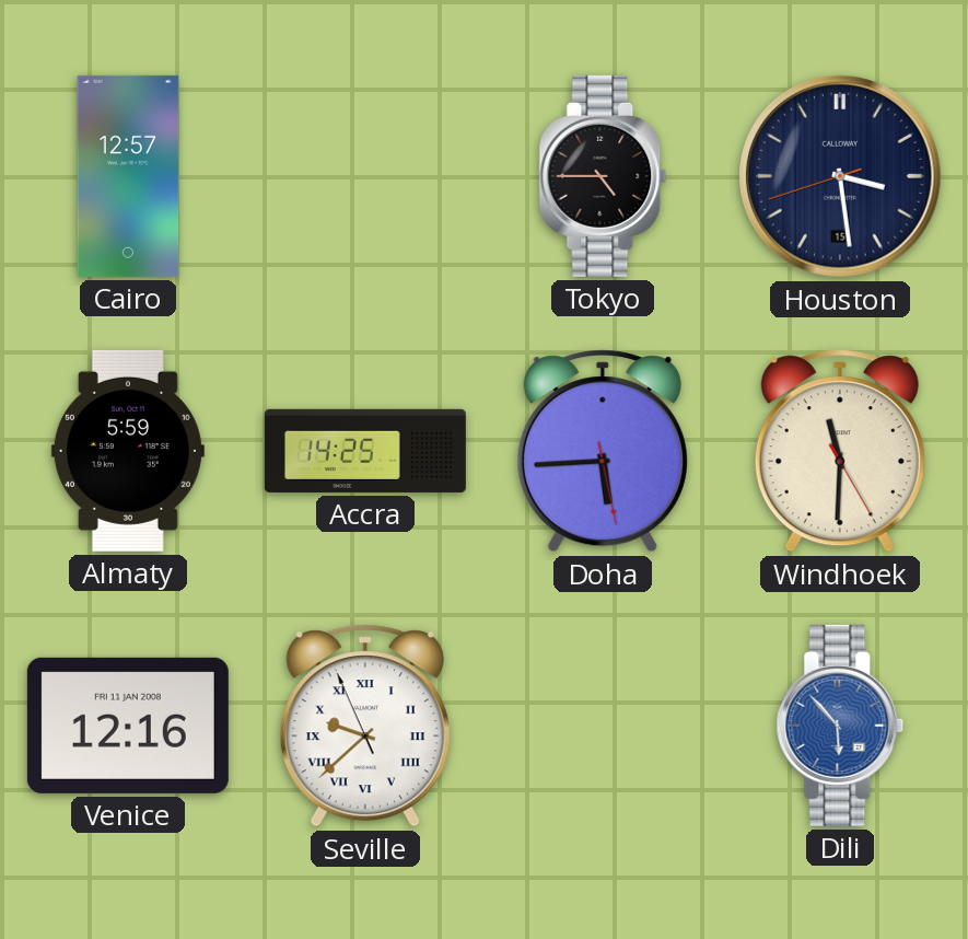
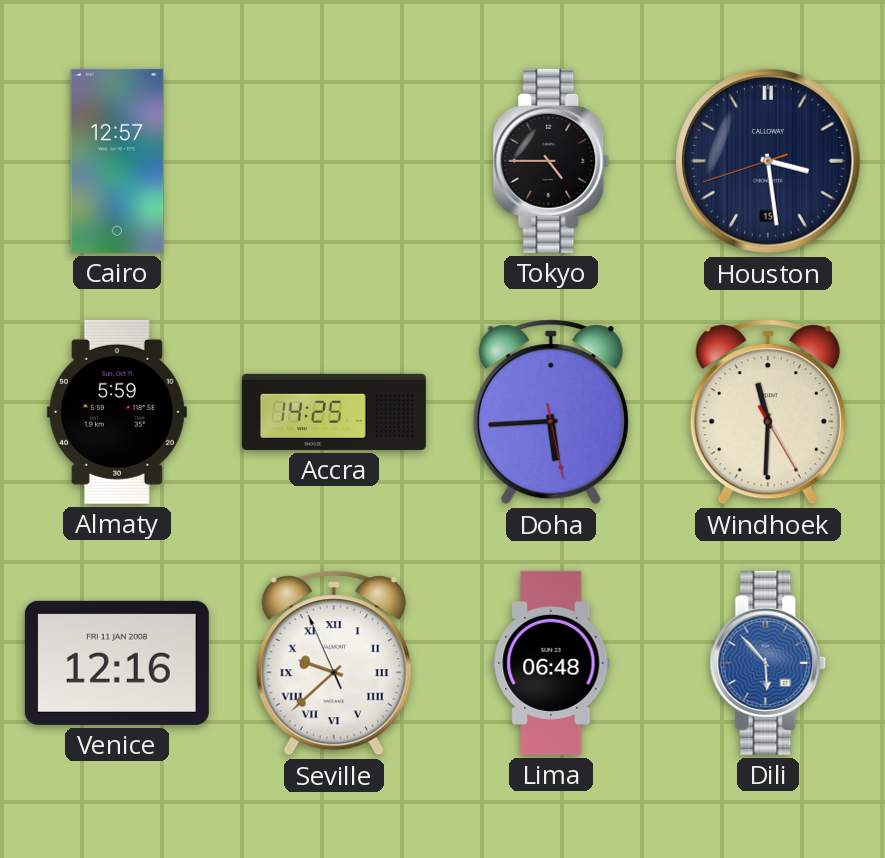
Lima: none -> 06:48
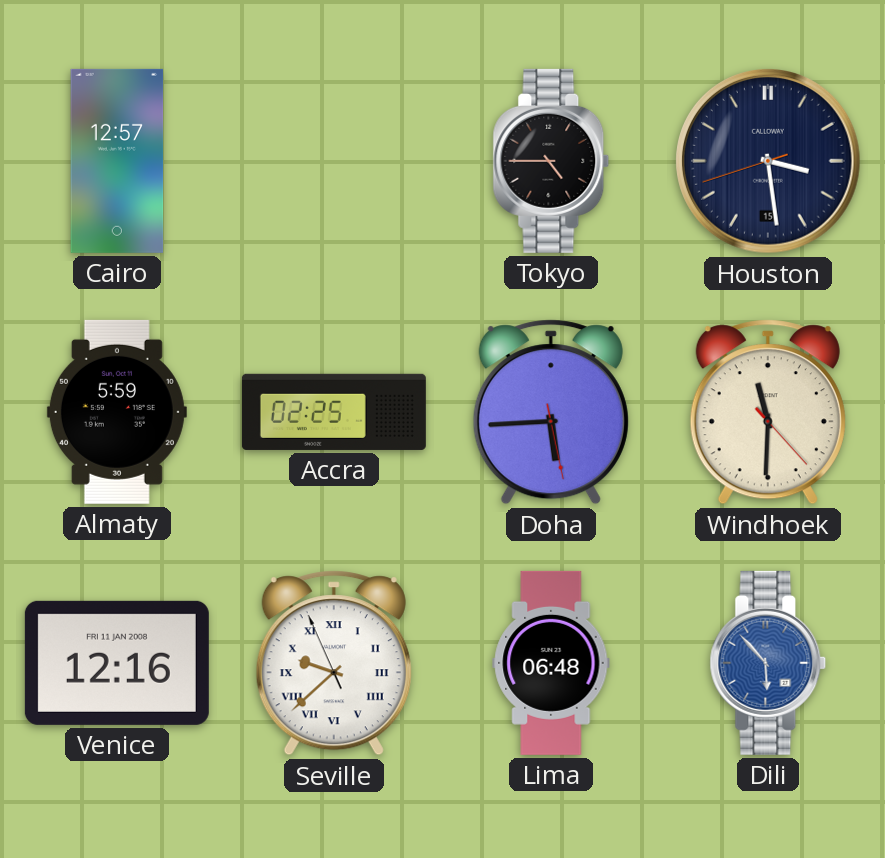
Accra: 14:25 -> 02:25
Windhoek: 11:30:25 -> 11:30:23
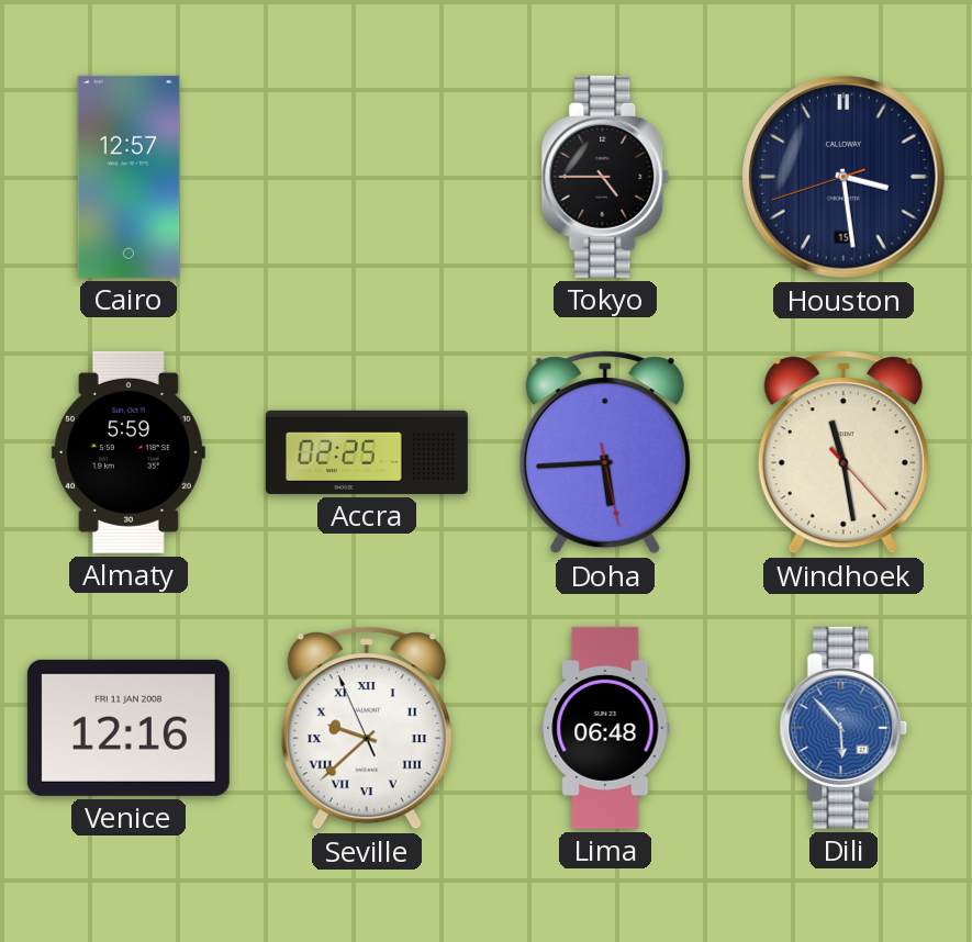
Windhoek: 11:30 -> 11:28
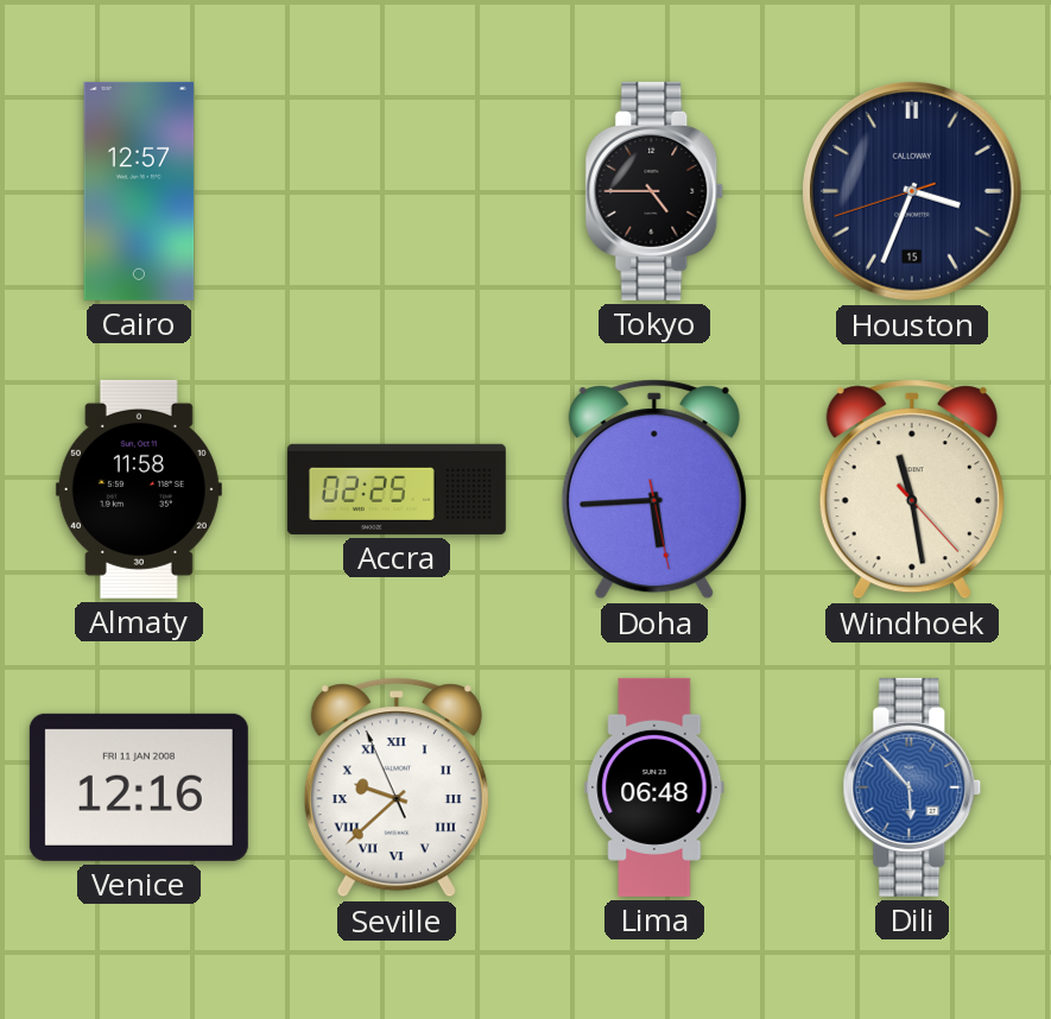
Houston: 3:28 -> 3:33
Almaty: 5:59 -> 11:58
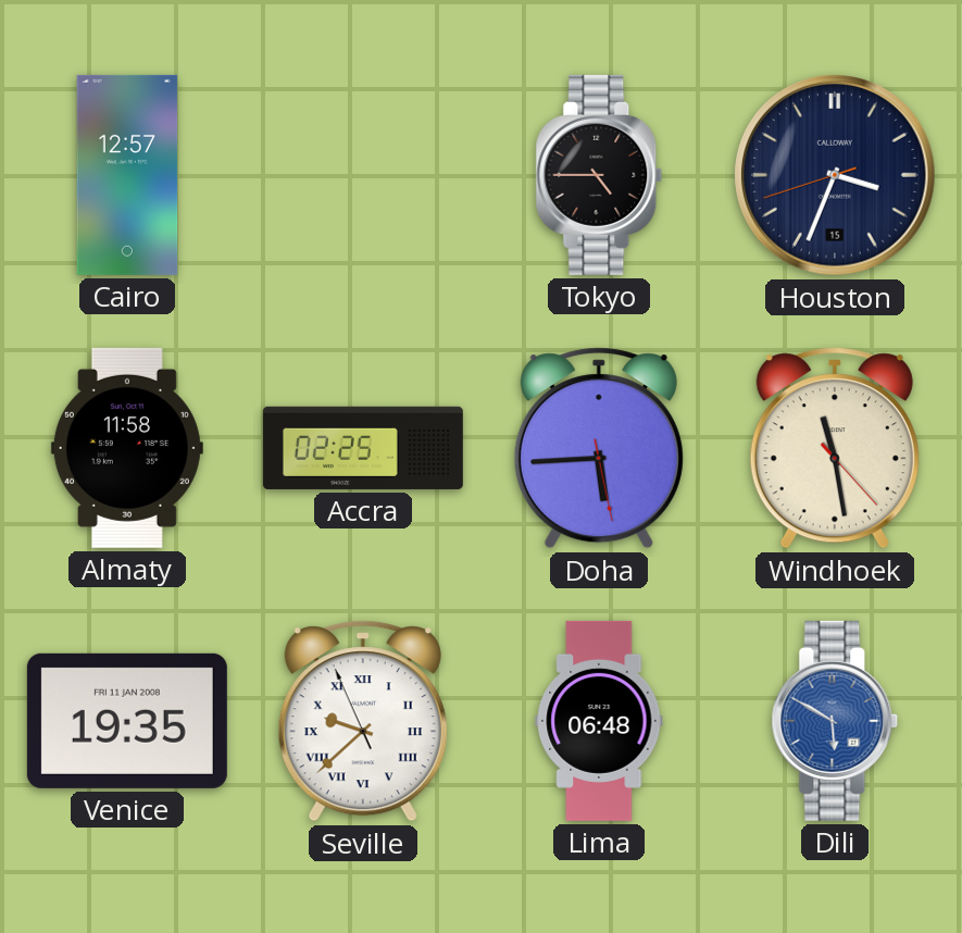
Venice: 12:16 -> 19:35
Dili: 5:53 -> 5:50
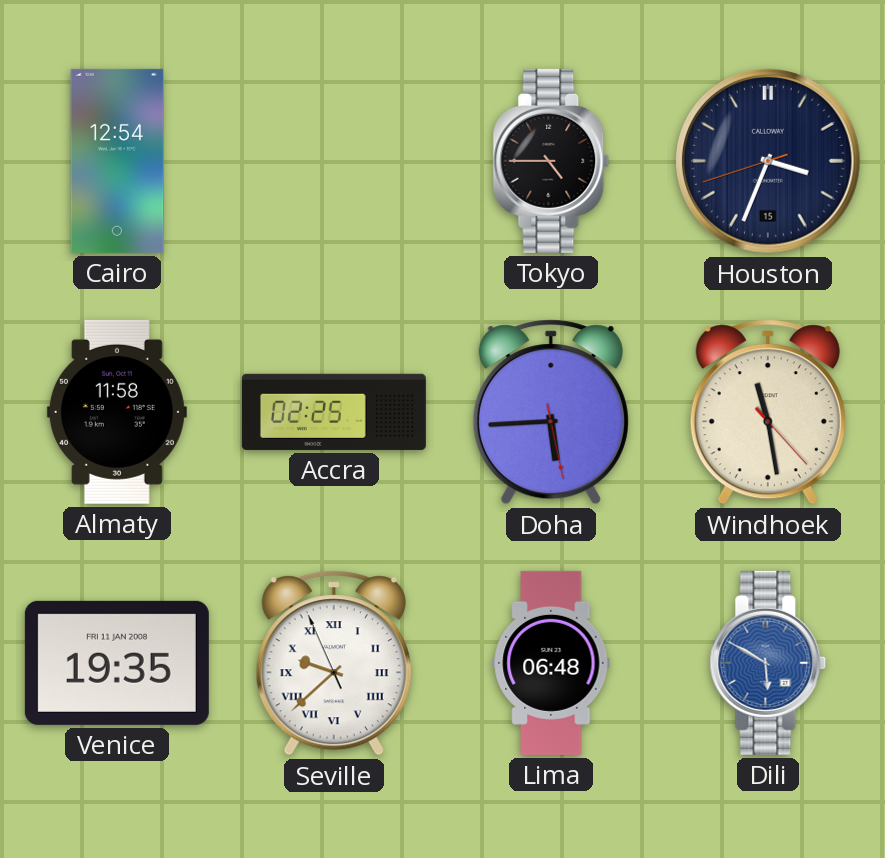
Cairo: 12:57 -> 12:54
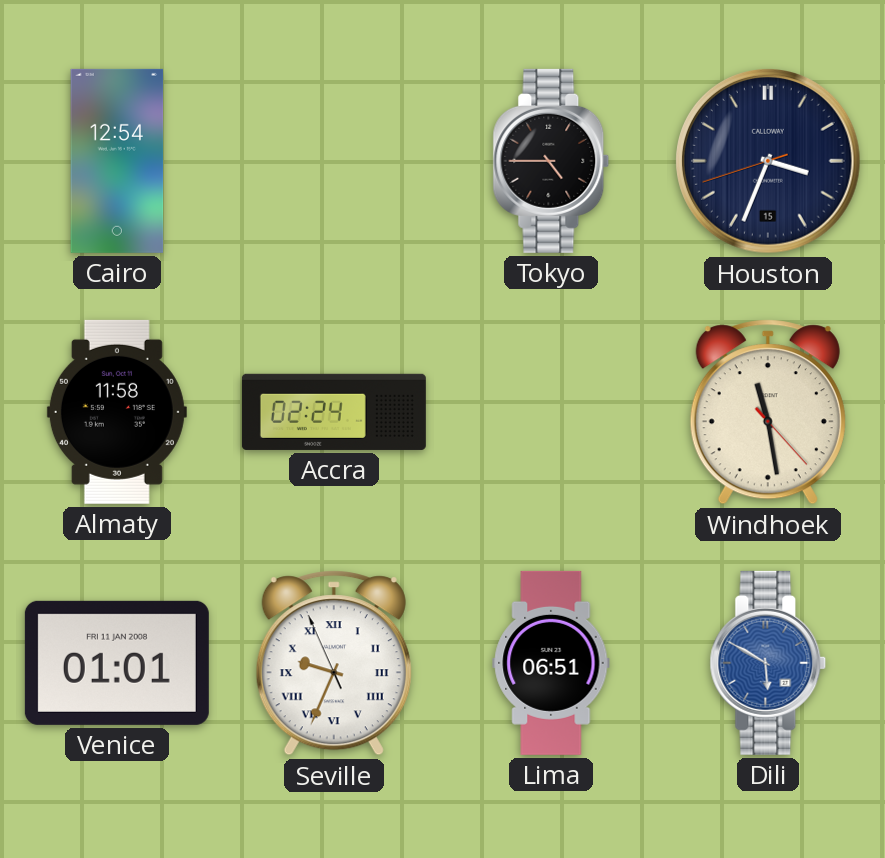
Accra: 02:25 -> 02:24
Doha: 5:44 -> none
Venice: 19:35 -> 01:01
Seville: 9:37 -> 9:33
Lima: 06:48 -> 06:51
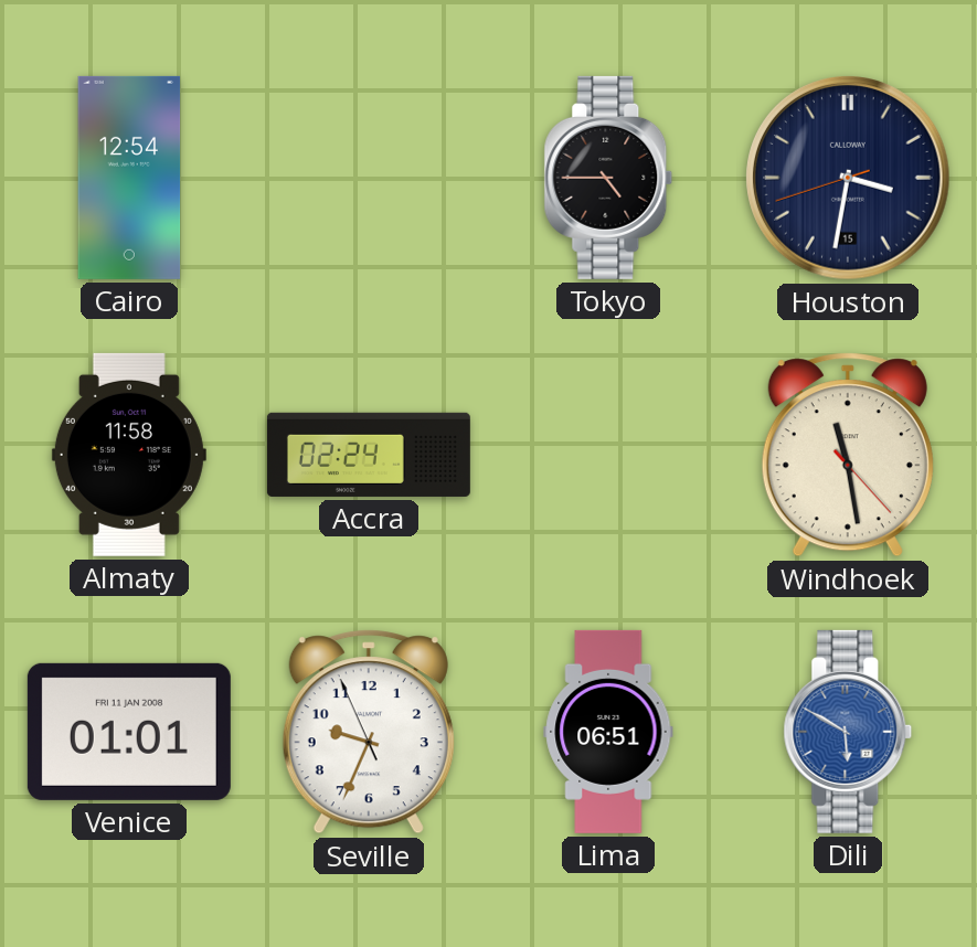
Houston: 3:33 -> 3:31
Seville numerals: Roman -> Arabic
